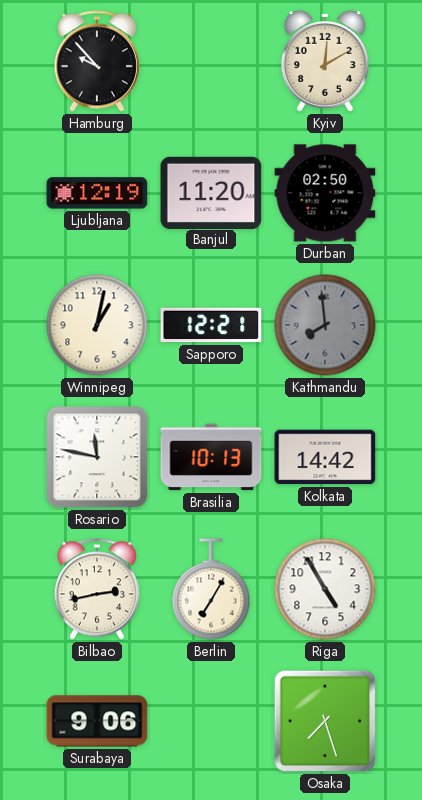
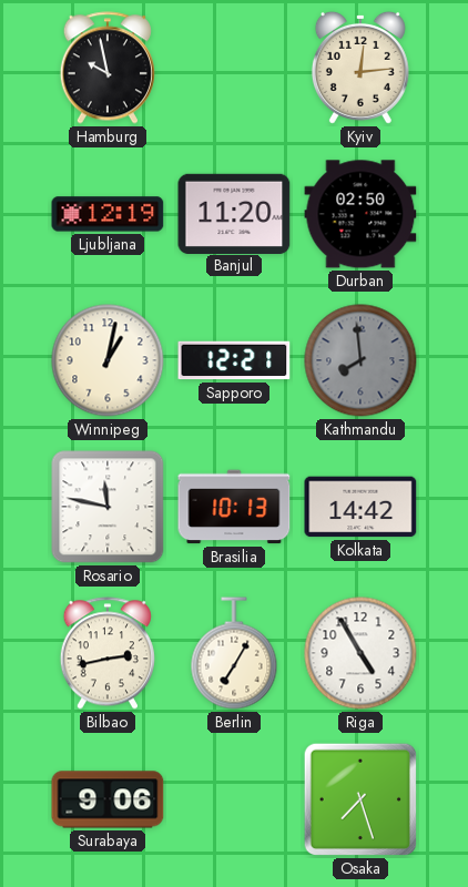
Hamburg: 9:53 -> 9:58
Kyiv: 12:10 -> 12:14
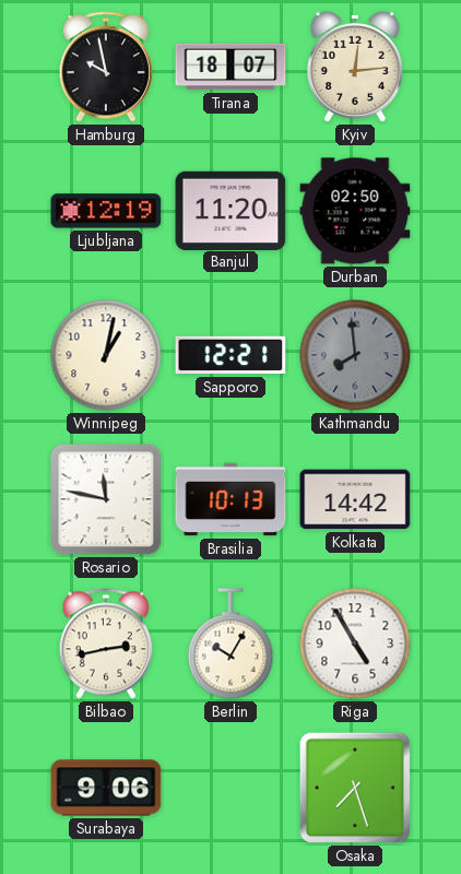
Tirana: none -> 18:07
Berlin: 7:05 -> 10:05
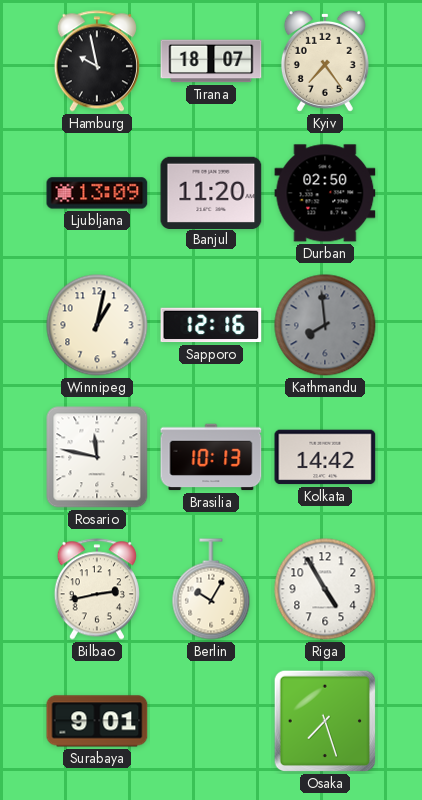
Kyiv: 12:14 -> 7:24
Ljubljana: 12:19 -> 13:09
Sapporo: 12:21 -> 12:16
Surabaya: 9:06 -> 9:01
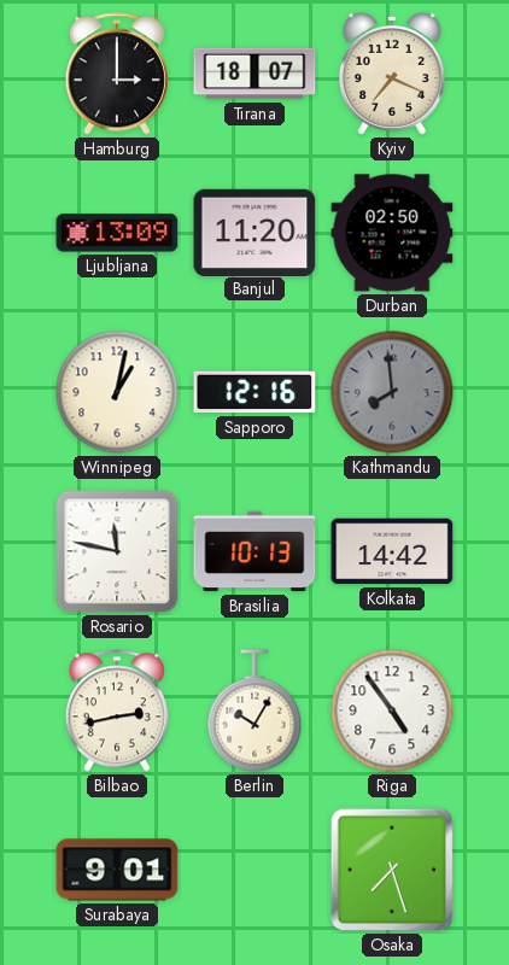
Hamburg: 9:58 -> 3:00
Kyiv: 7:24 -> 7:19
Riga: 4:55 -> 4:54
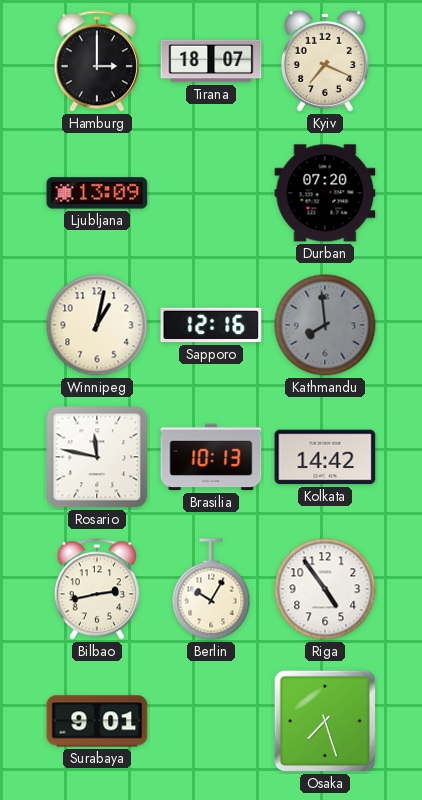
Banjul: 11:20 -> none
Durban: 02:50 -> 07:20
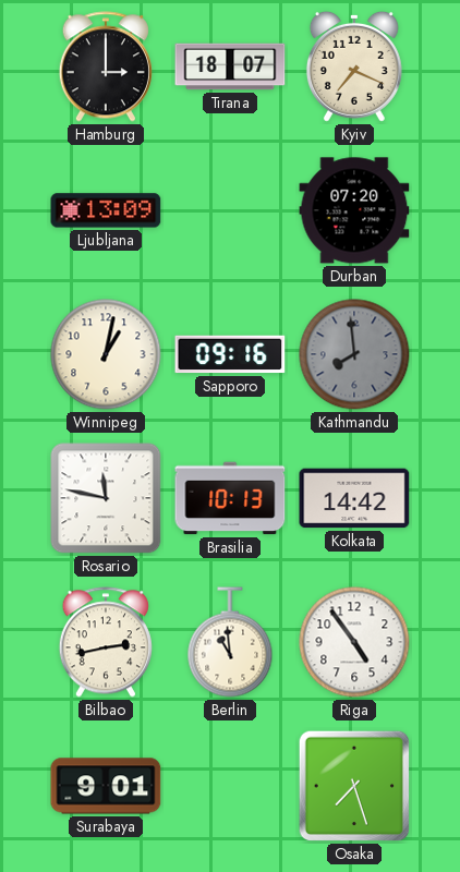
Sapporo: 12:16 -> 09:16
Berlin: 10:05 -> 10:59
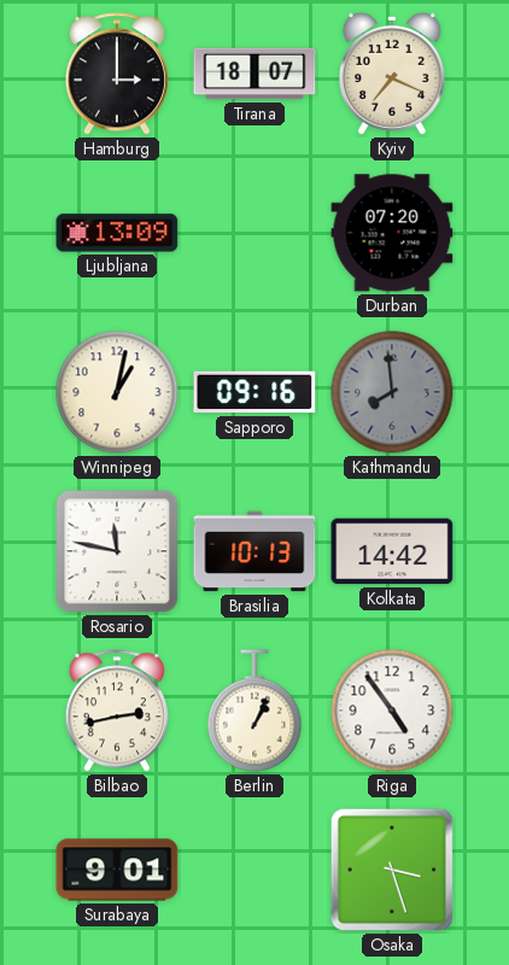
Berlin: 10:59 -> 1:04
Osaka: 7:27 -> 3:27
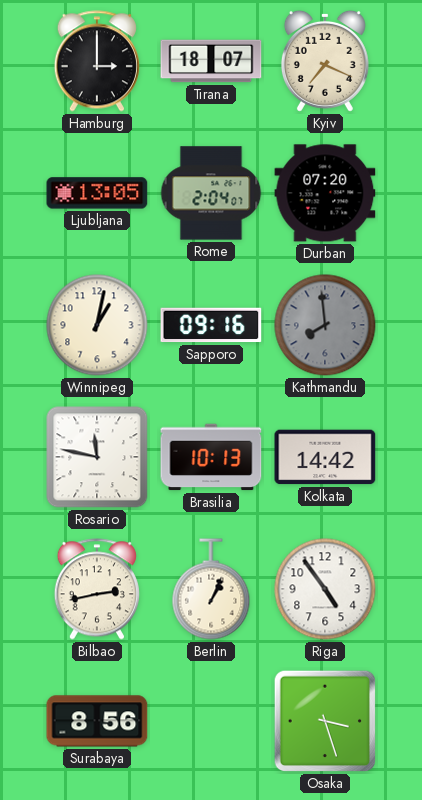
Ljubljana: 13:09 -> 13:05
Rome: none -> 2:04
Surabaya: 9:01 -> 8:56
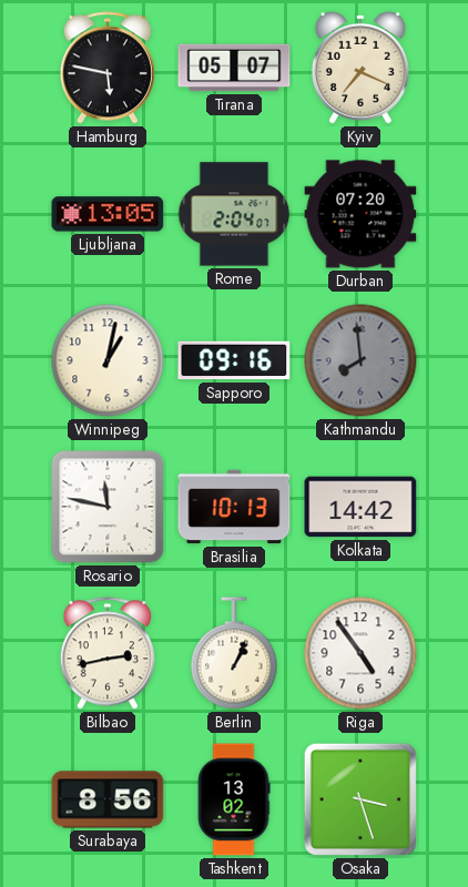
Hamburg: 3:00 -> 5:47
Tirana: 18:07 -> 05:07
Tashkent: none -> 13:02
